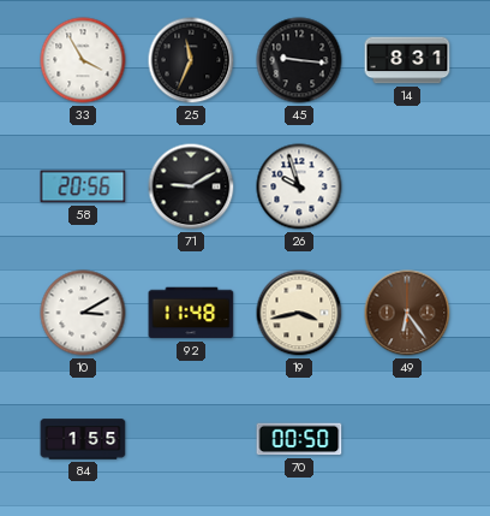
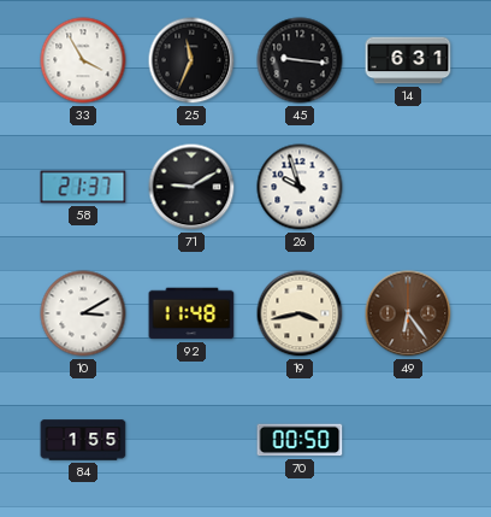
14: 8:31 -> 6:31
58: 20:56 -> 21:37
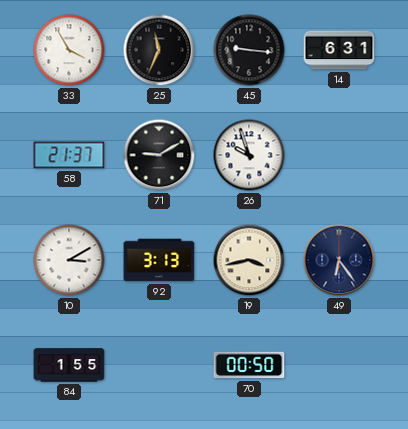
92: 11:48 -> 3:13
49 dial: brown -> navy
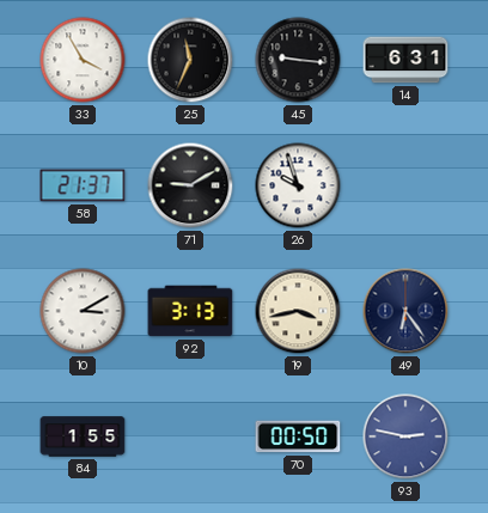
93: none -> 2:47
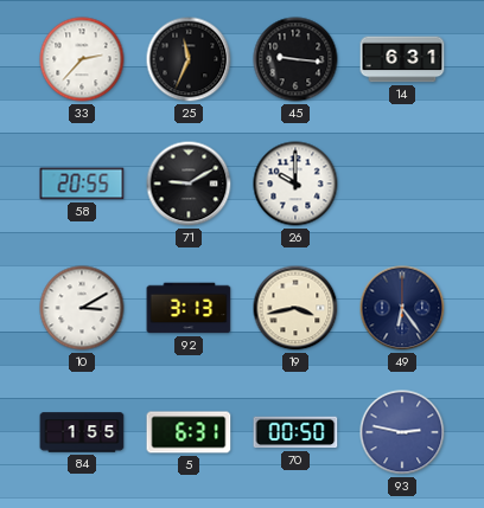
33: 3:55 -> 2:37
58: 21:37 -> 20:55
26: 9:57 -> 10:00
5: none -> 6:31
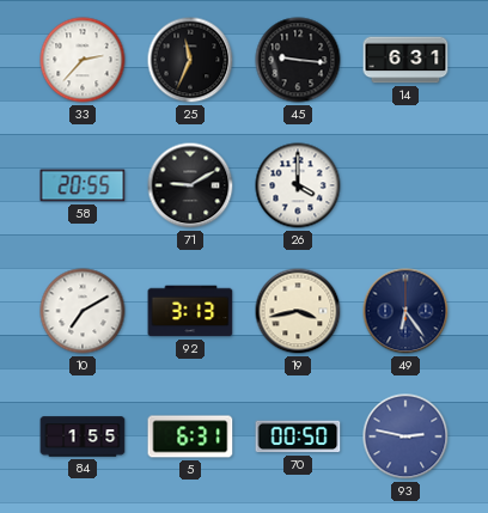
26: 10:00 -> 4:00
10: 3:10 -> 7:10
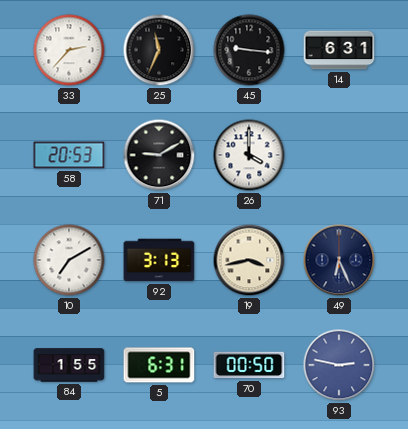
58: 20:55 -> 20:53
49: 6:24 -> 6:26
